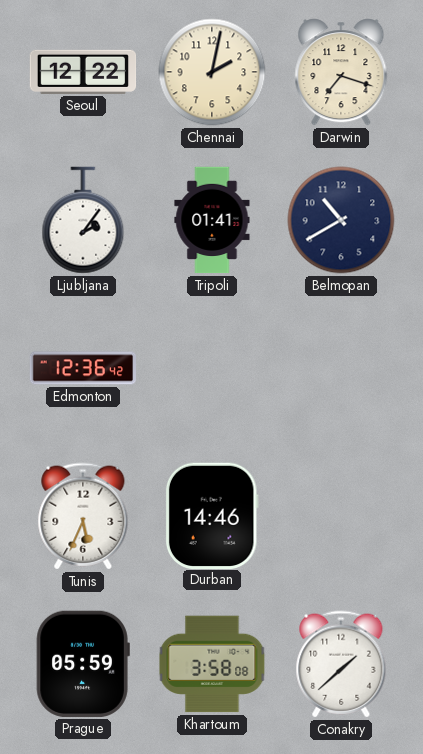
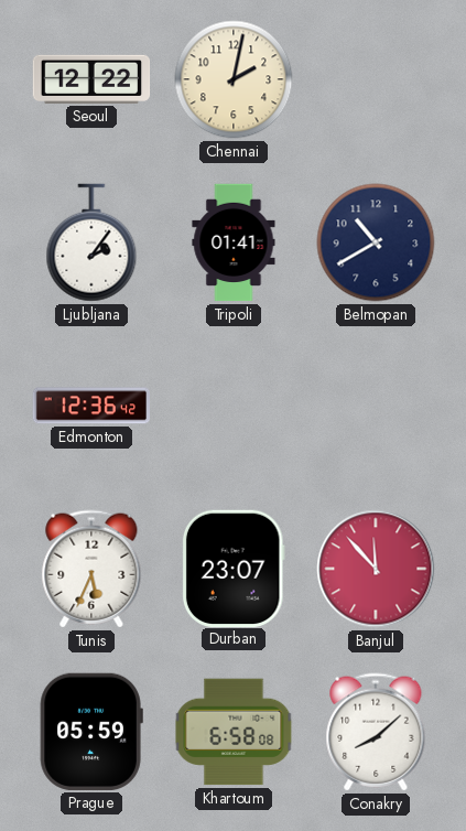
Darwin: 7:18 -> none
Durban: 14:46 -> 23:07
Banjul: none -> 11:53
Khartoum: 3:58 -> 6:58
Conakry: 1:38 -> 8:08
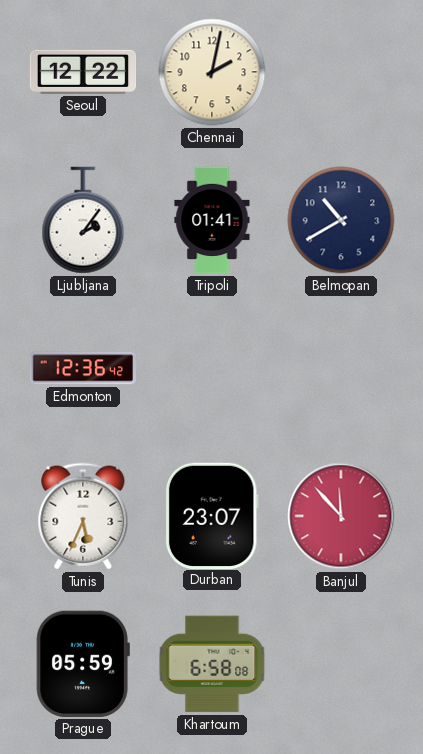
Conakry: 8:08 -> none
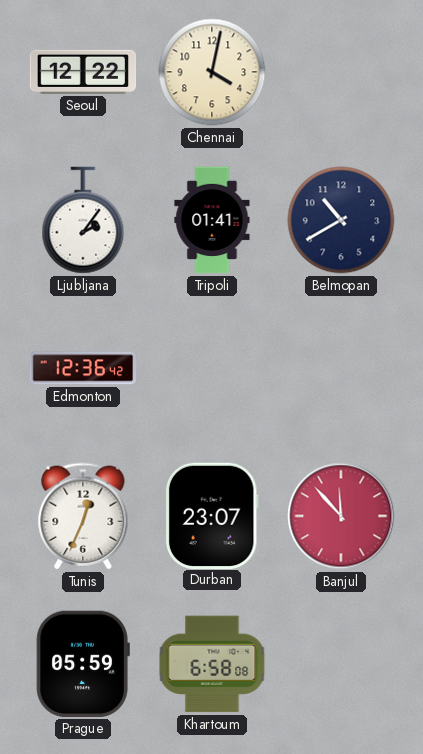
Chennai: 2:02 -> 4:02
Tunis: 5:34 -> 12:34
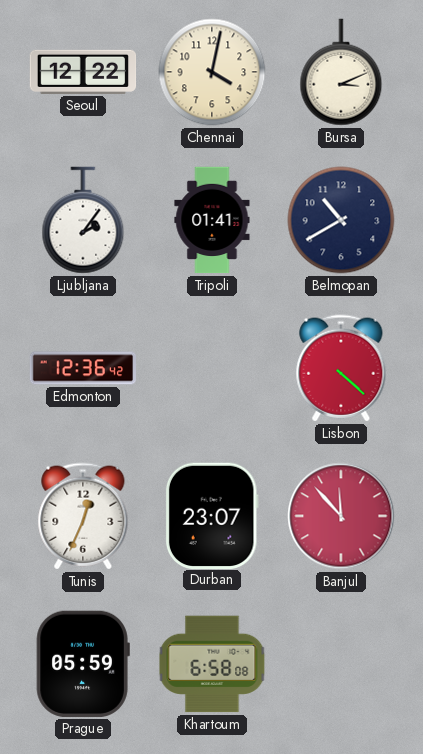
Bursa: none -> 3:11
Lisbon: none -> 4:22
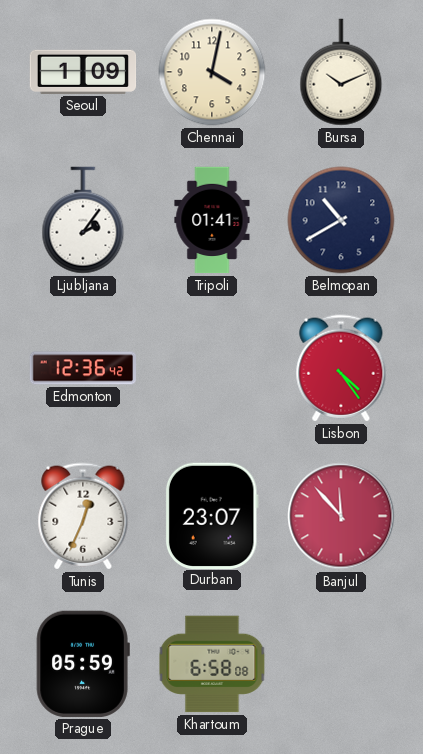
Seoul: 12:22 -> 1:09
Bursa: 3:11 -> 10:11
Lisbon: 4:22 -> 4:24
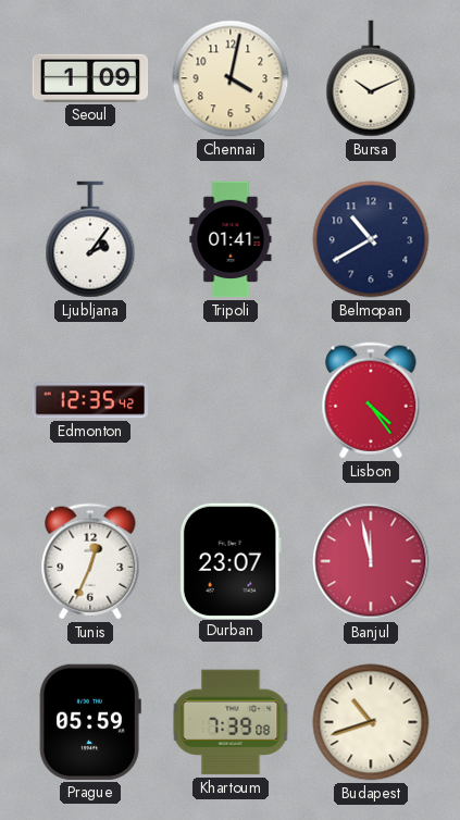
Edmonton: 12:36 -> 12:35
Banjul: 11:53 -> 11:58
Khartoum: 6:58 -> 7:39
Budapest: none -> 10:42
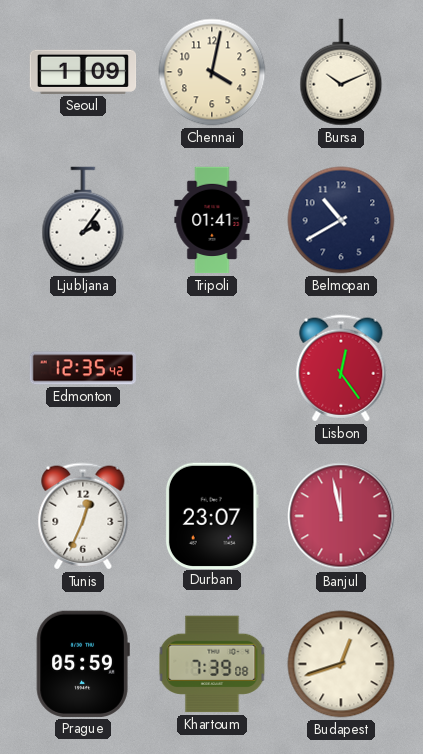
Lisbon: 4:24 -> 12:24
Budapest: 10:42 -> 12:42
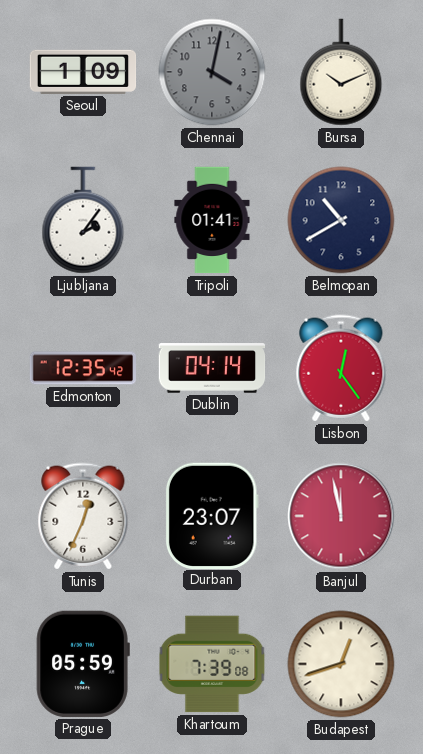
Chennai dial: cream -> grey
Dublin: none -> 04:14
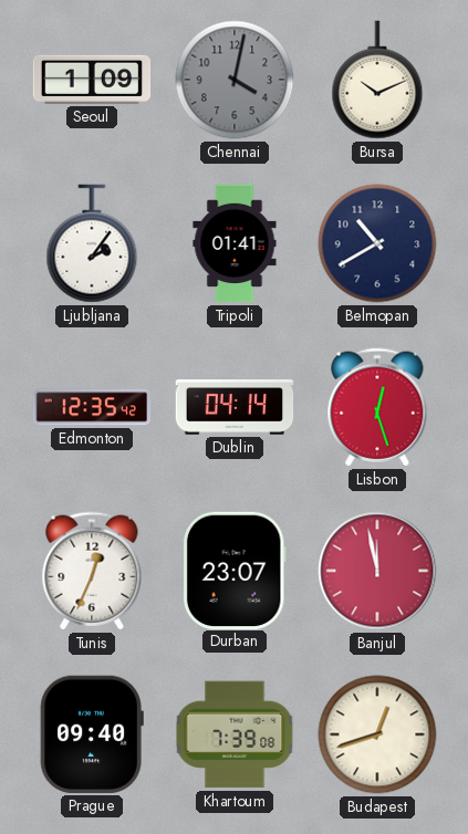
Lisbon: 12:24 -> 12:27
Prague: 05:59 -> 09:40
